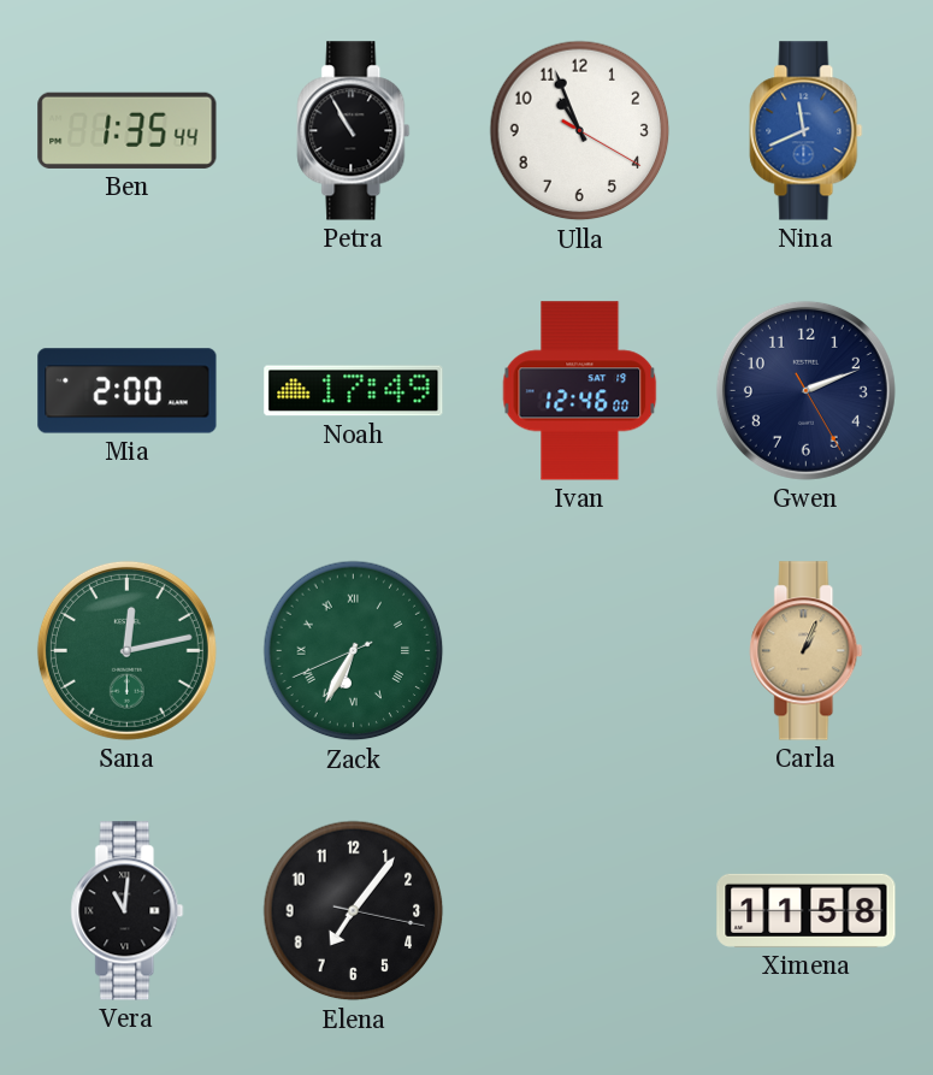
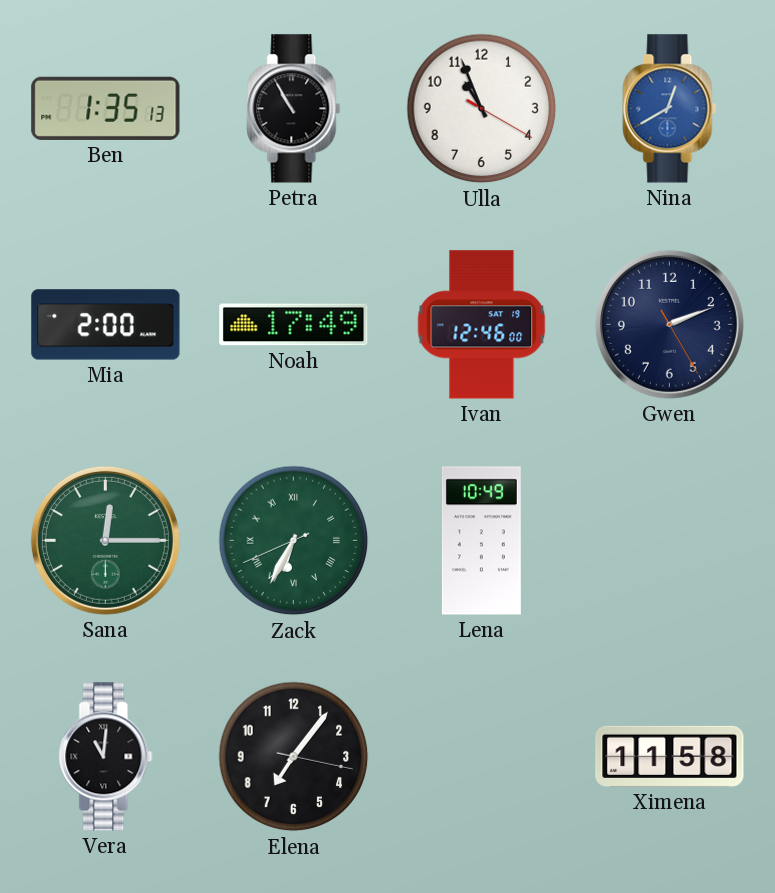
Ben: 1:35:44 -> 1:35:13
Nina: 11:41 -> 12:40
Sana: 12:13 -> 12:15
Lena: none -> 10:49
Carla: 1:04 -> none
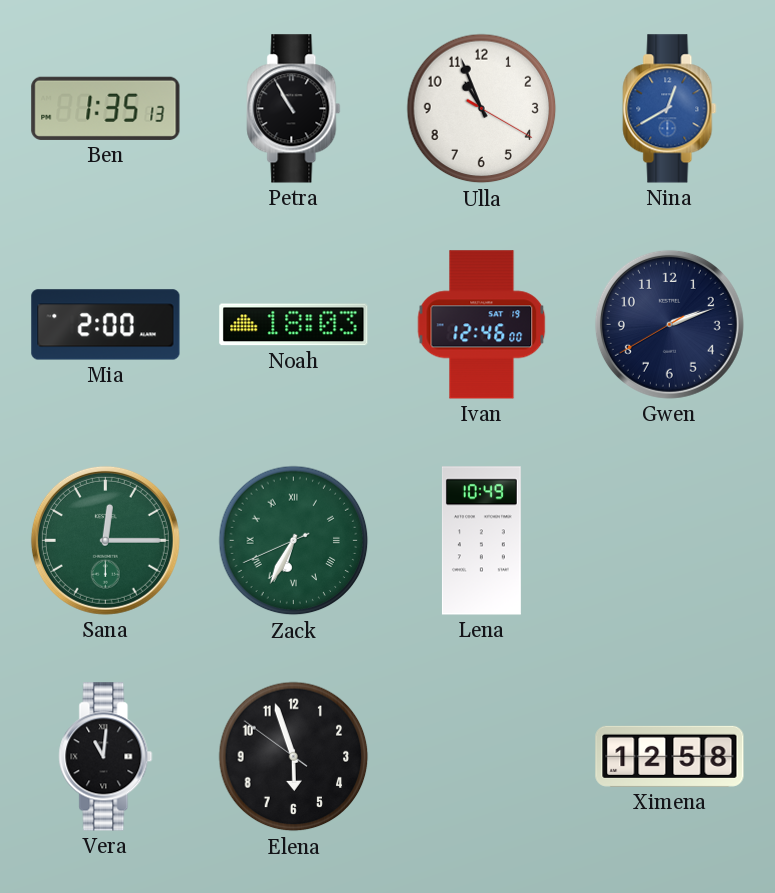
Noah: 17:49 -> 18:03
Gwen: 2:11:25 -> 2:11:40
Elena: 7:06 -> 5:56
Ximena: 11:58 -> 12:58
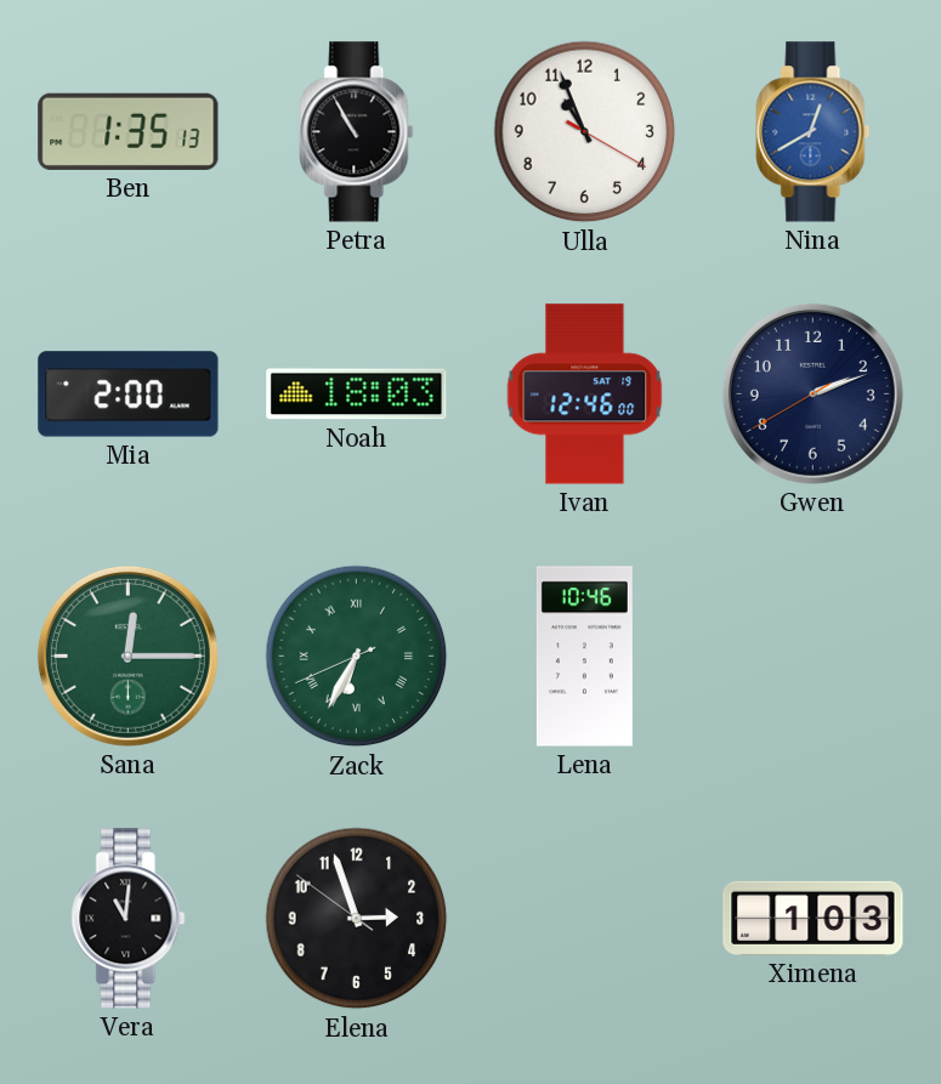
Lena: 10:49 -> 10:46
Elena: 5:56 -> 2:56
Ximena: 12:58 -> 1:03
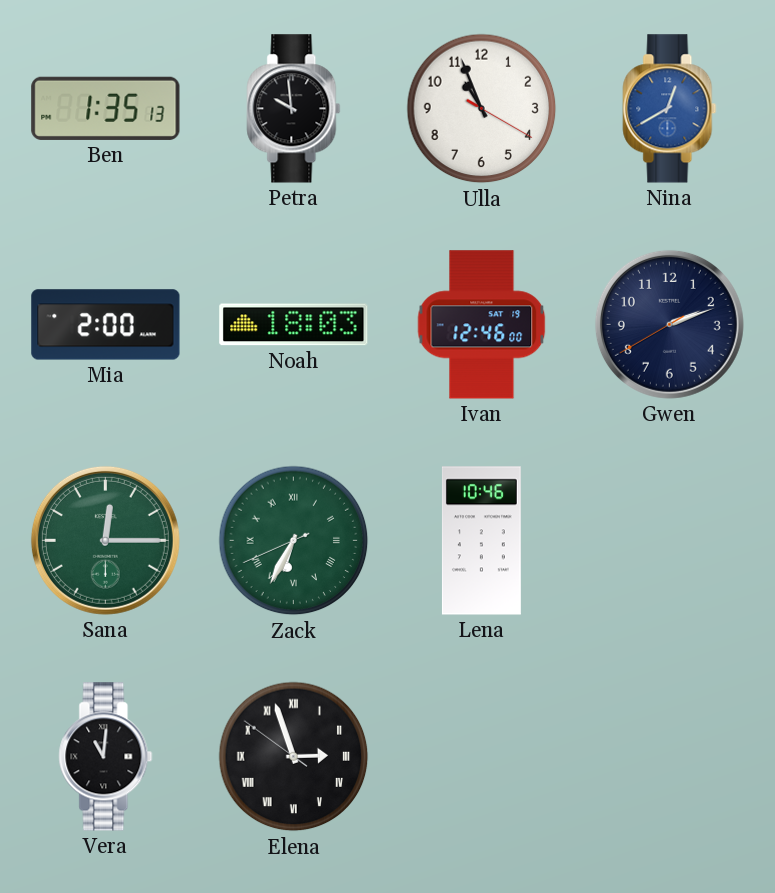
Petra: 10:55 -> 9:59
Elena numerals: Arabic -> Roman
Ximena: 1:03 -> none
